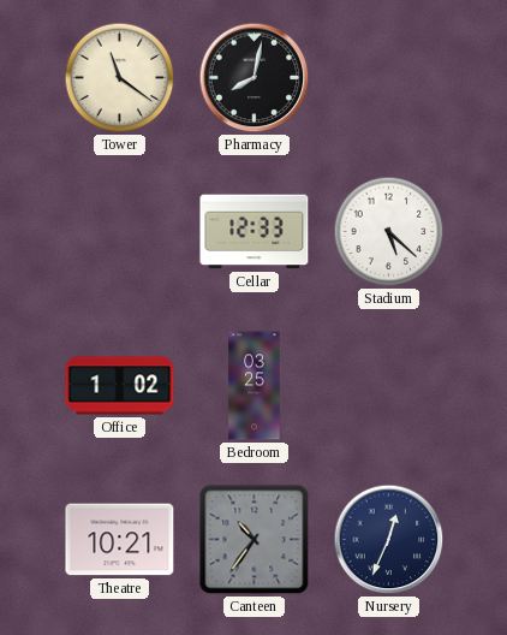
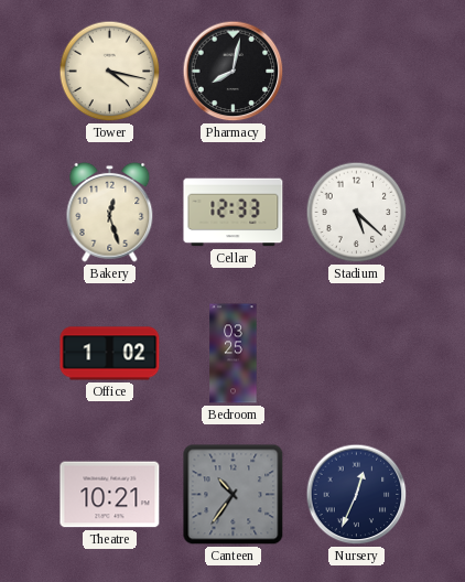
Tower: 11:21 -> 4:17
Bakery: none -> 12:27
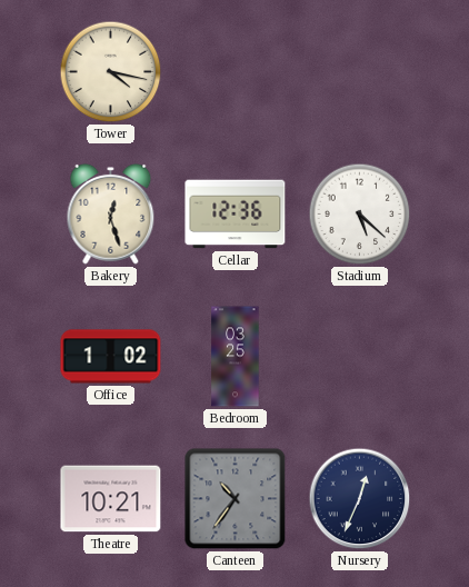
Pharmacy: 8:02 -> none
Cellar: 12:33 -> 12:36
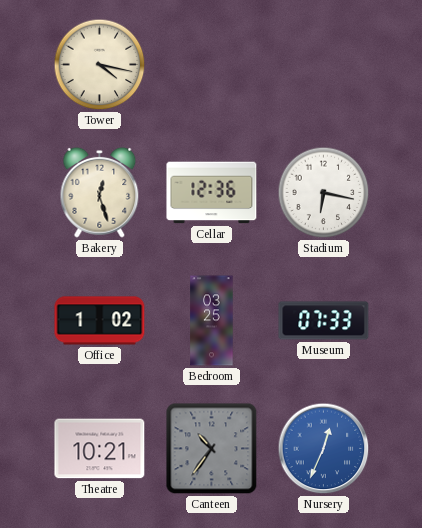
Stadium: 5:22 -> 6:17
Museum: none -> 07:33
Nursery dial: navy -> blue
